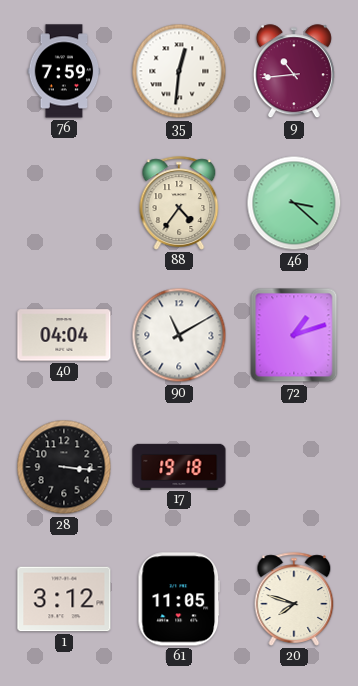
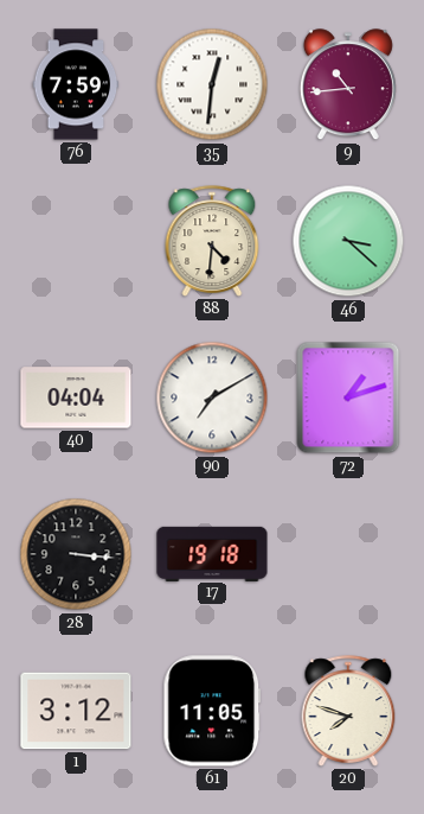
88: 4:36 -> 4:31
90: 11:10 -> 7:10
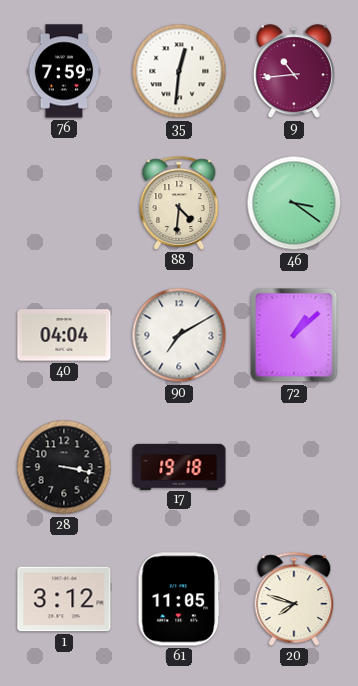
46: 3:22 -> 3:21
72: 1:12 -> 1:08
28: 3:16 -> 3:17
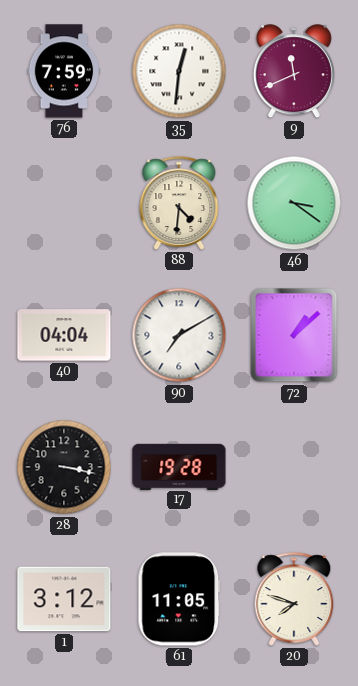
9: 10:44 -> 11:41
17: 19:18 -> 19:28
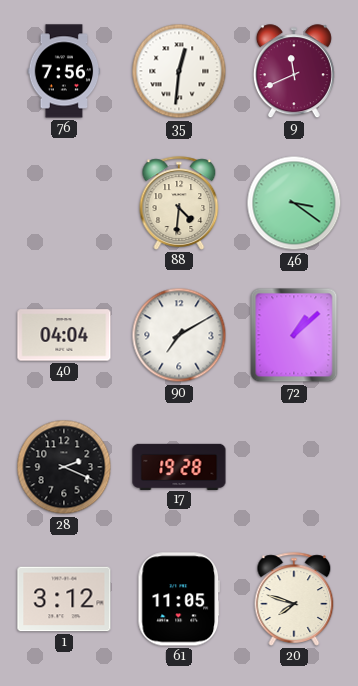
76: 7:59 -> 7:56
28: 3:17 -> 2:19
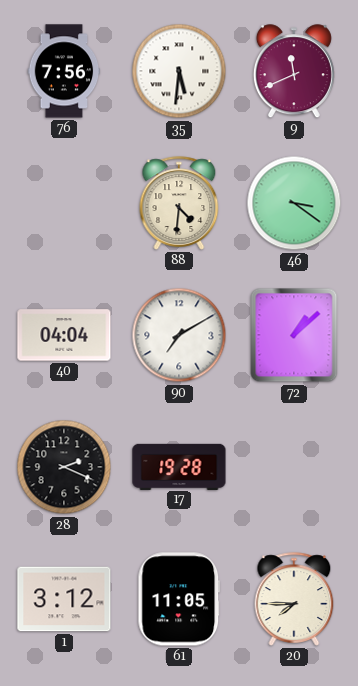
35: 12:31 -> 5:31
20: 7:48 -> 7:45
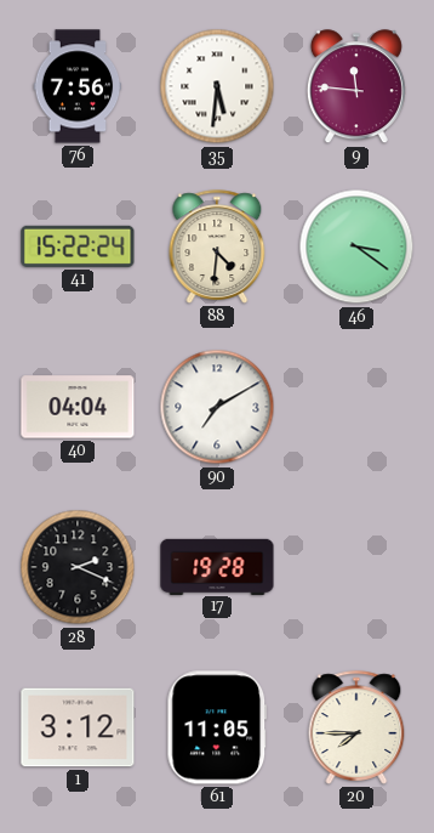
9: 11:41 -> 11:46
41: none -> 15:22
72: 1:08 -> none
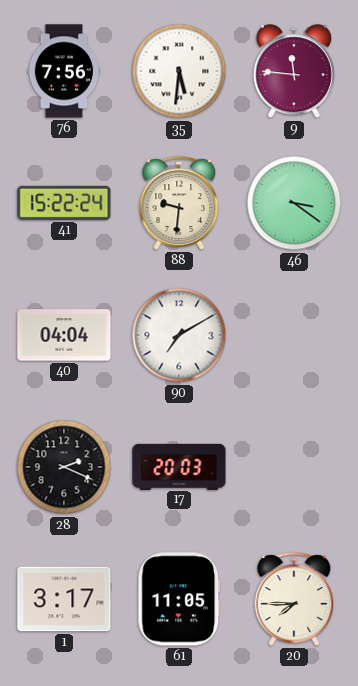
88: 4:31 -> 9:31
17: 19:28 -> 20:03
1: 3:12 -> 3:17
